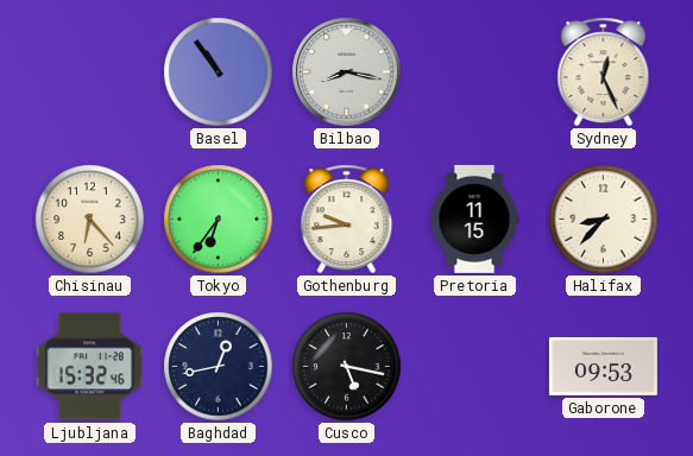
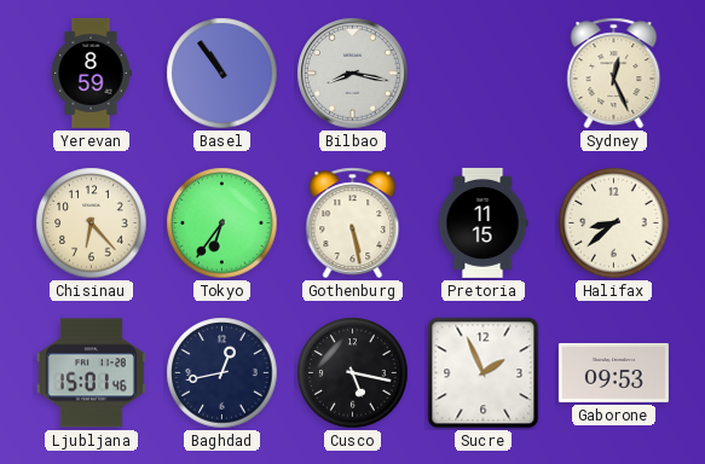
Yerevan: none -> 8:59
Gothenburg: 9:44 -> 5:28
Halifax: 8:37 -> 8:38
Ljubljana: 15:32 -> 15:01
Sucre: none -> 1:56
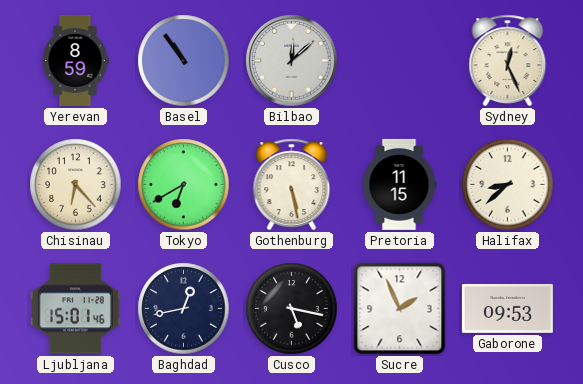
Bilbao: 8:17 -> 12:08
Tokyo: 6:36 -> 6:40
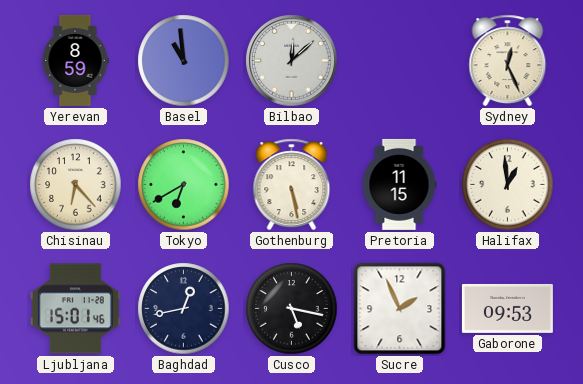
Basel: 10:54 -> 10:59
Halifax: 8:38 -> 12:59
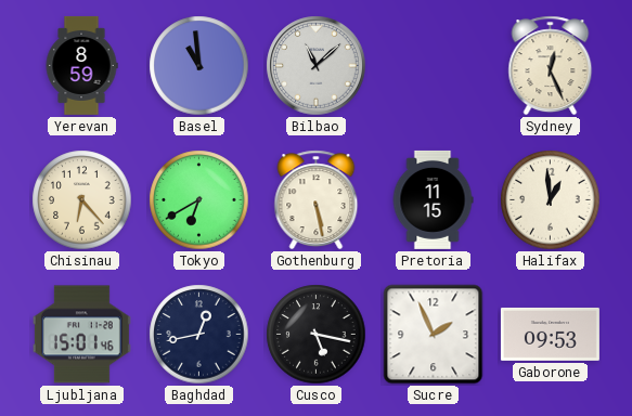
Bilbao: 12:08 -> 11:08
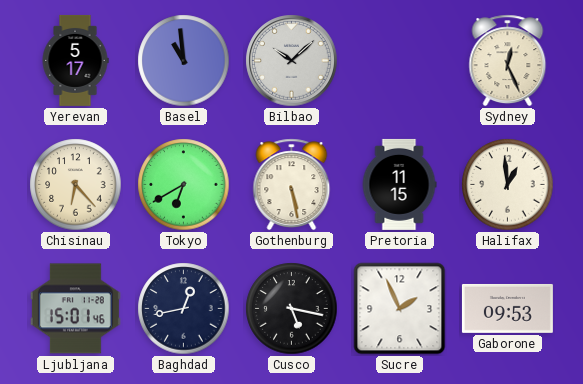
Yerevan: 8:59 -> 5:17
Bilbao: 11:08 -> 10:08
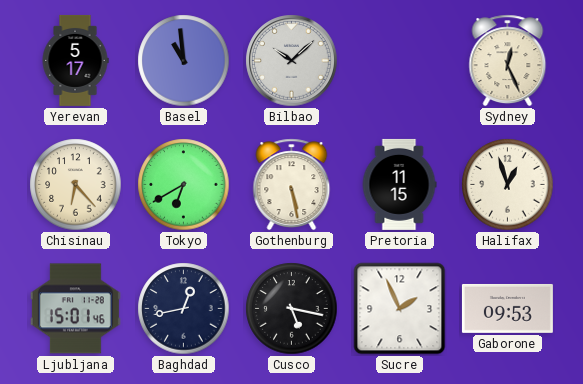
Halifax: 12:59 -> 12:57
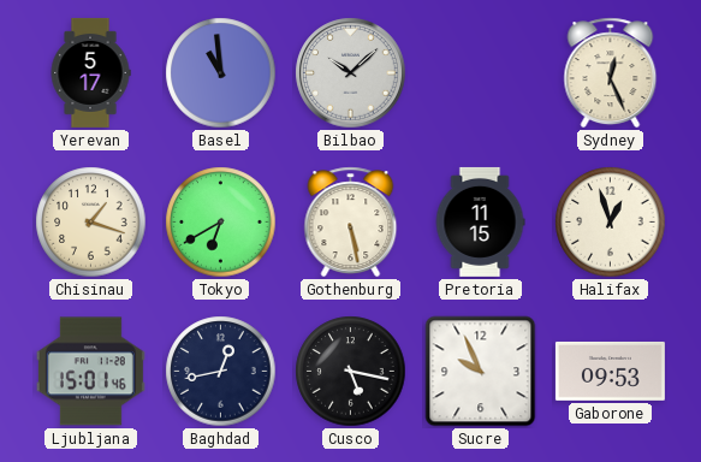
Chisinau: 6:23 -> 1:18
Sucre: 1:56 -> 9:56
